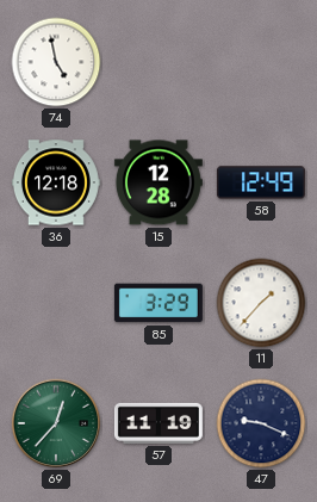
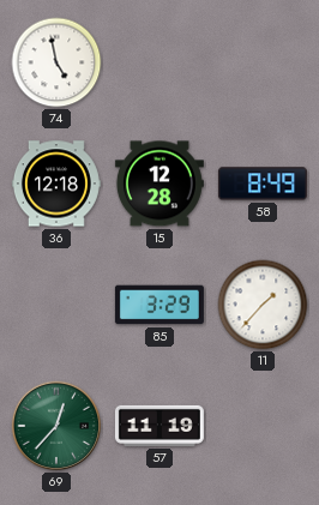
58: 12:49 -> 8:49
47: 9:19 -> none
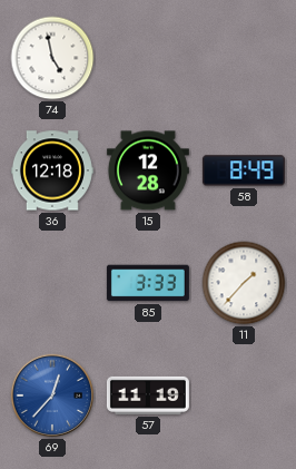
85: 3:29 -> 3:33
69 dial: green -> blue
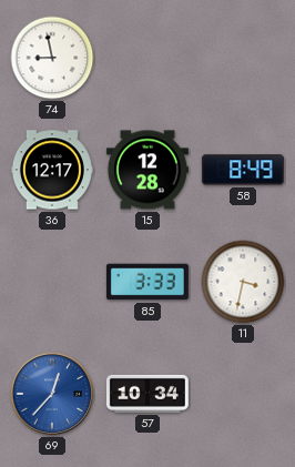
74: 4:58 -> 8:58
36: 12:18 -> 12:17
11: 1:37 -> 3:32
57: 11:19 -> 10:34
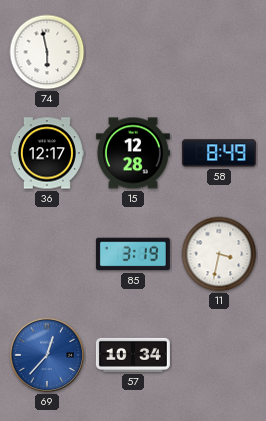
74: 8:58 -> 5:58
85: 3:33 -> 3:19
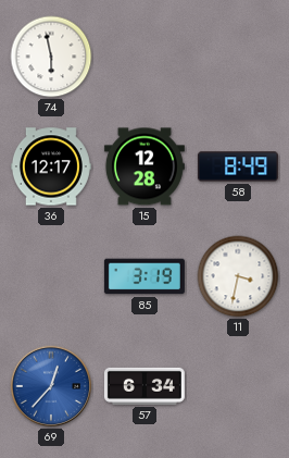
57: 10:34 -> 6:34
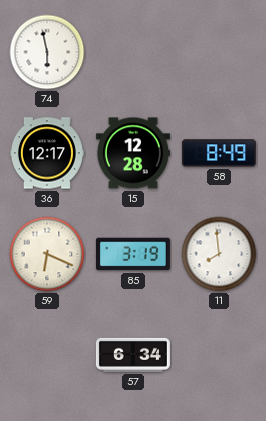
59: none -> 6:19
11: 3:32 -> 7:59
69: 12:37 -> none
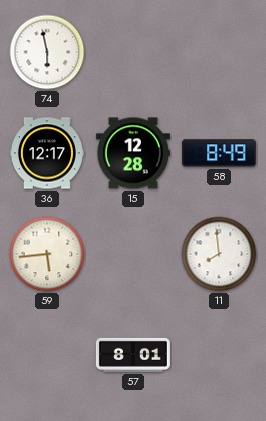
59: 6:19 -> 5:44
85: 3:19 -> none
57: 6:34 -> 8:01
